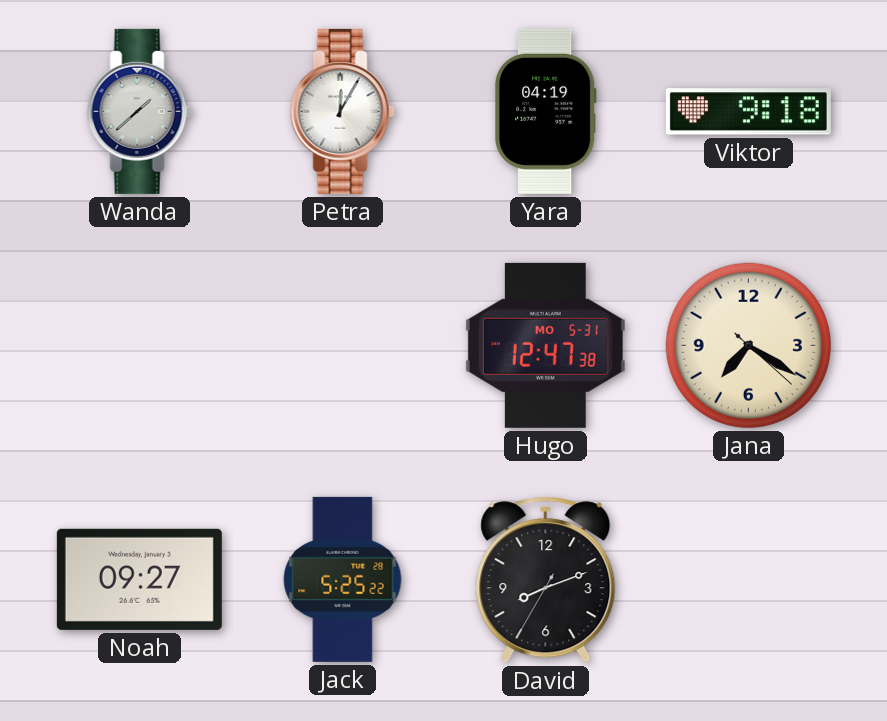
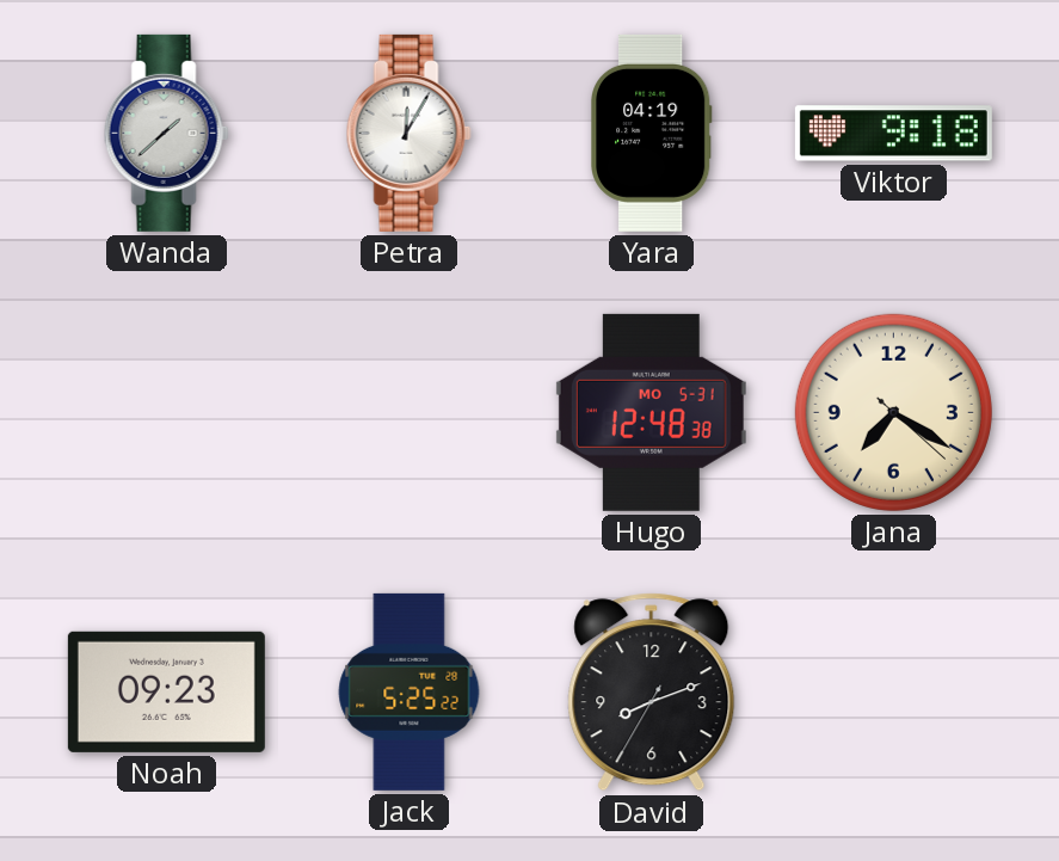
Hugo: 12:47 -> 12:48
Noah: 09:27 -> 09:23
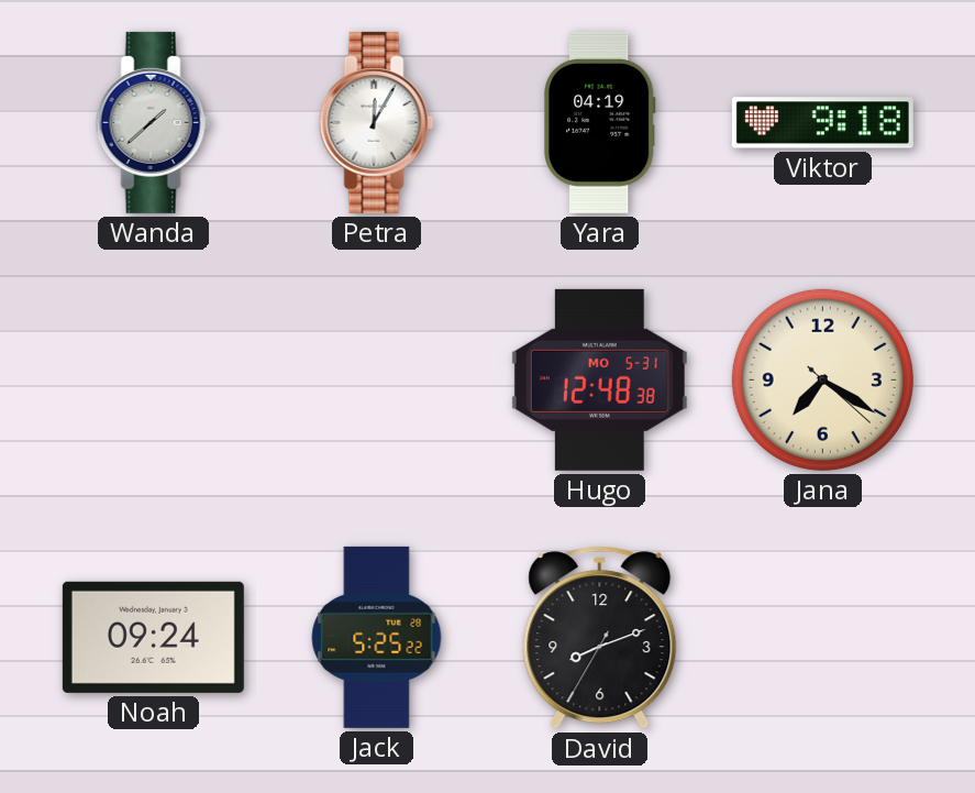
Noah: 09:23 -> 09:24
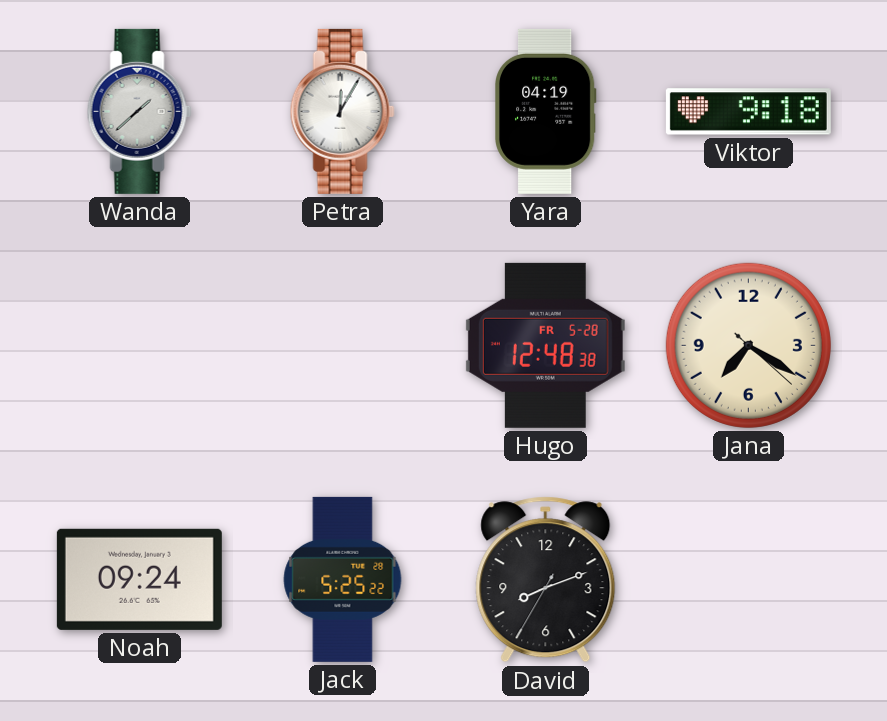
Hugo date: MO 5-31 -> FR 5-28
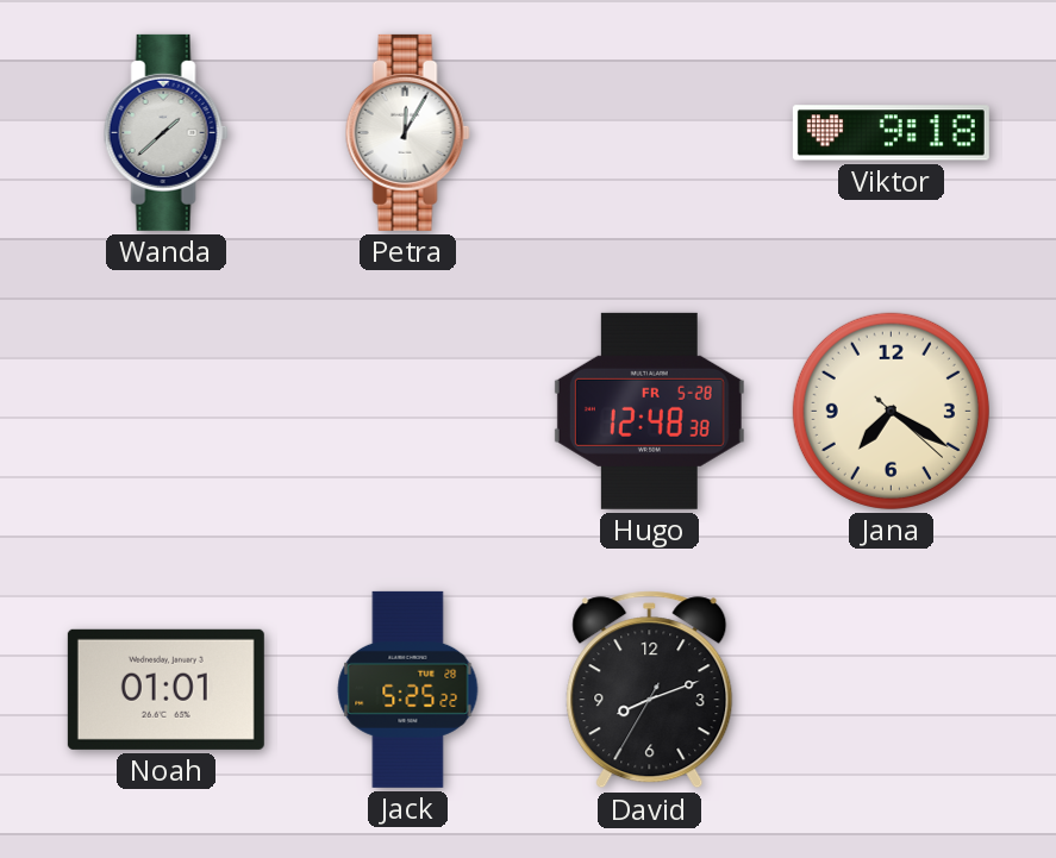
Yara: 04:19 -> none
Noah: 09:24 -> 01:01
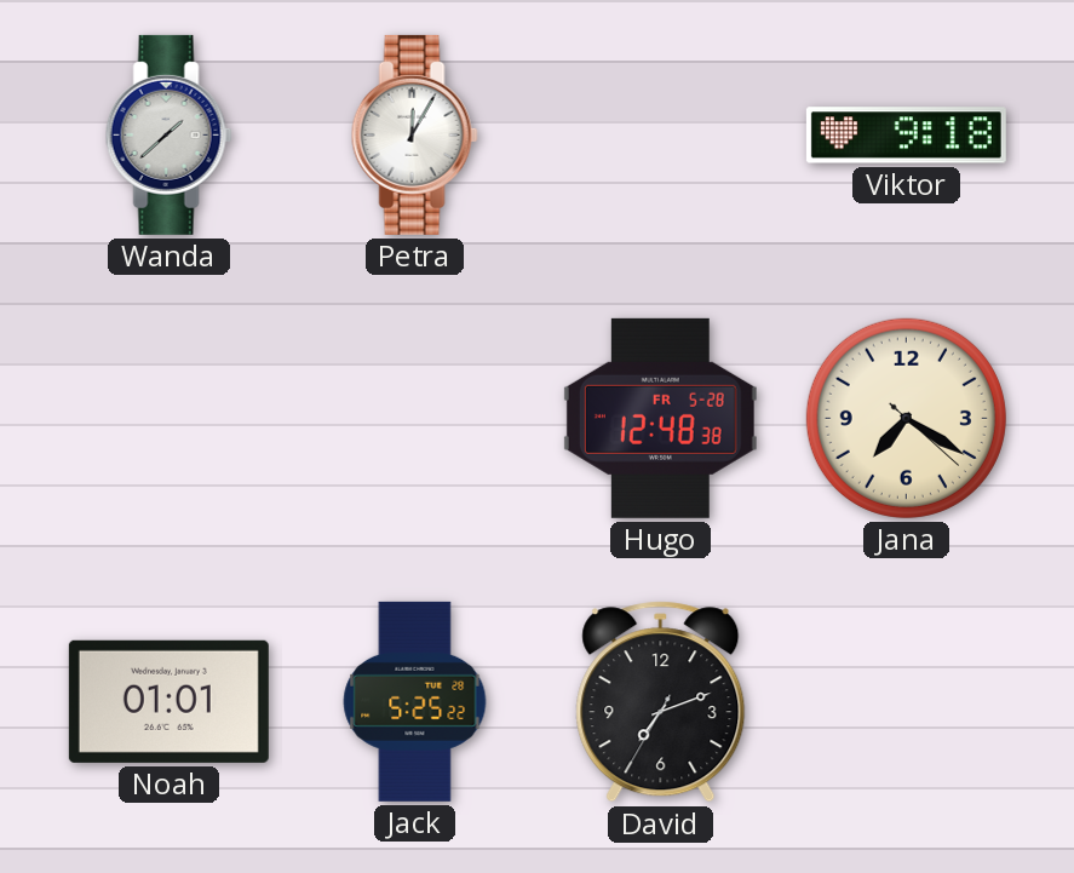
David: 8:11 -> 7:11
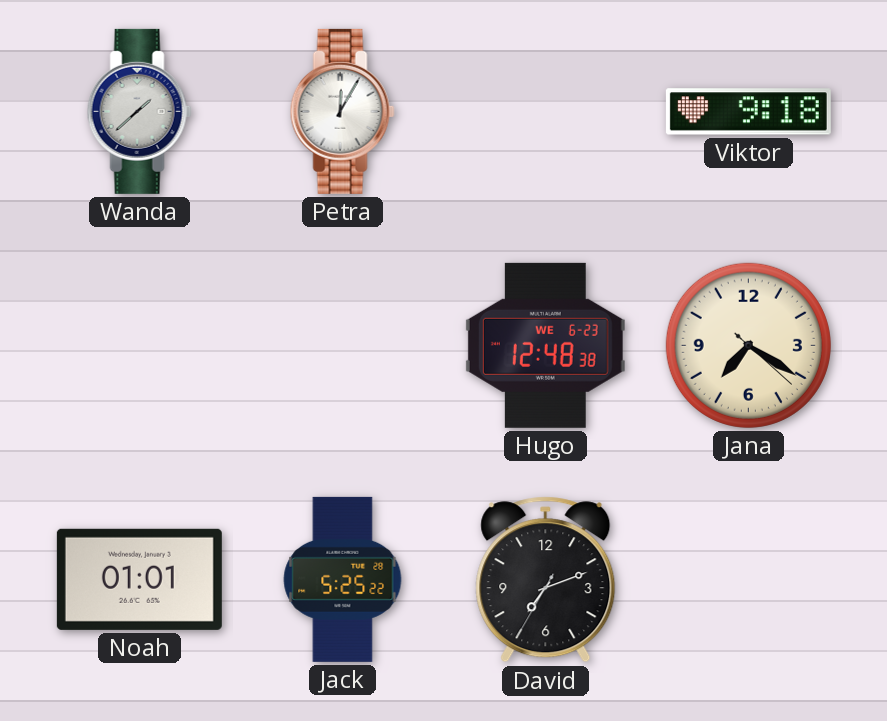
Hugo date: FR 5-28 -> WE 6-23
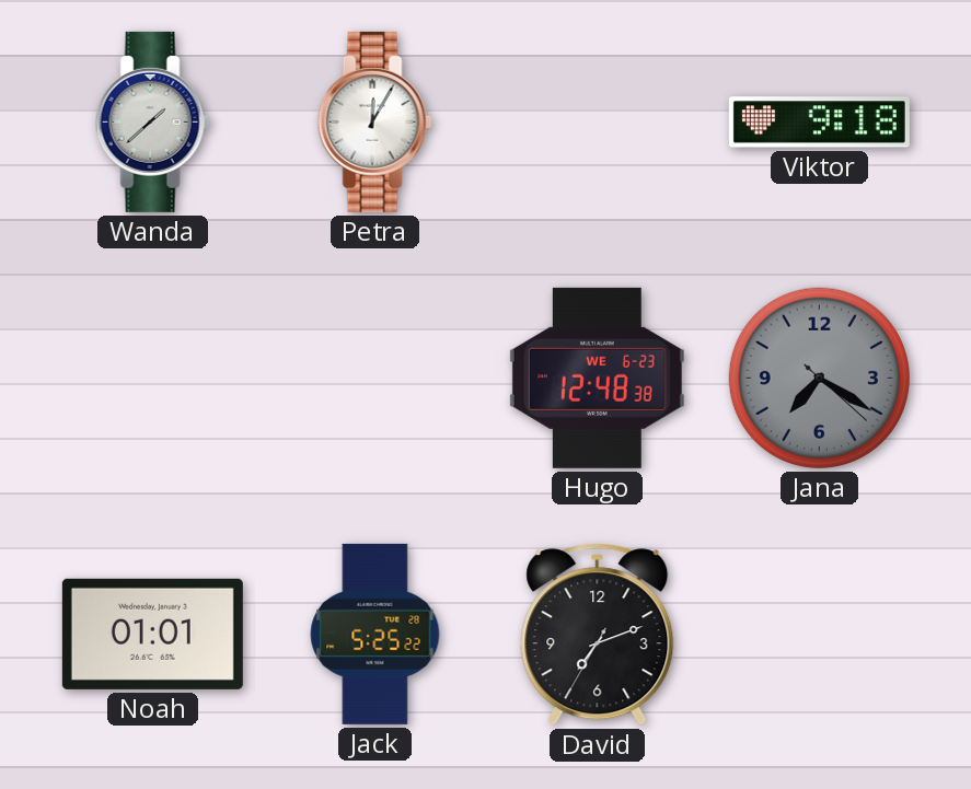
Jana dial: cream -> grey
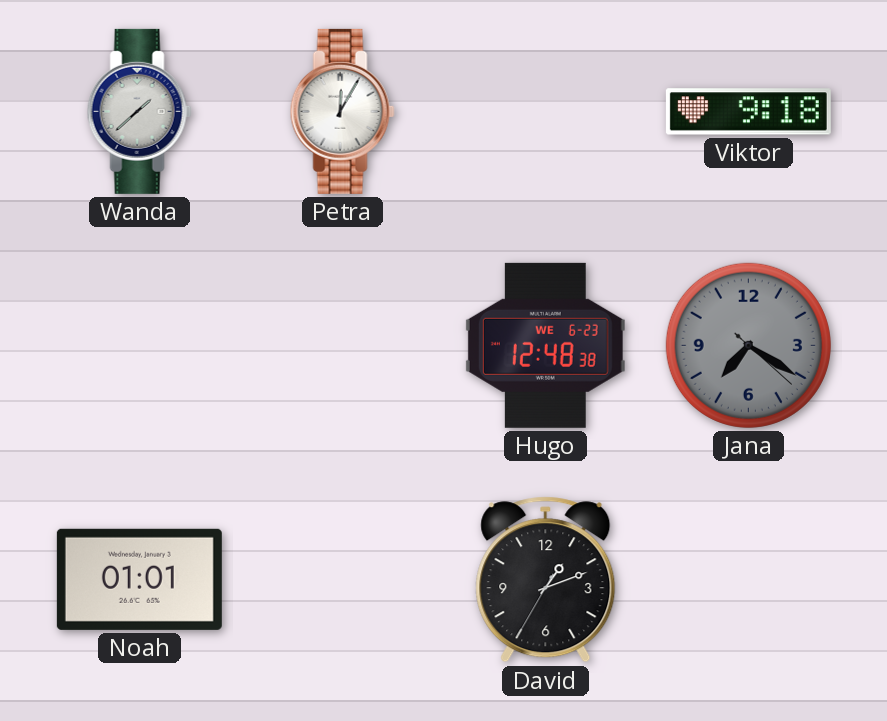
Jack: 5:25 -> none
David: 7:11 -> 1:11
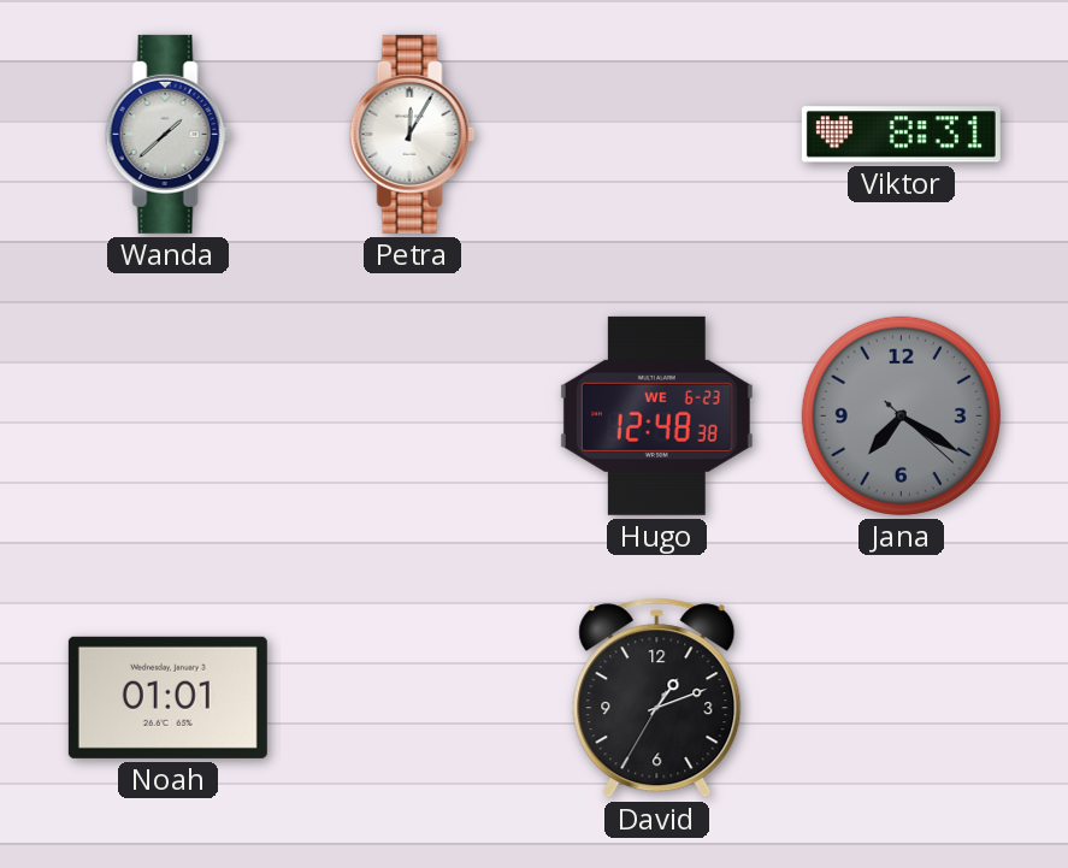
Viktor: 9:18 -> 8:31
